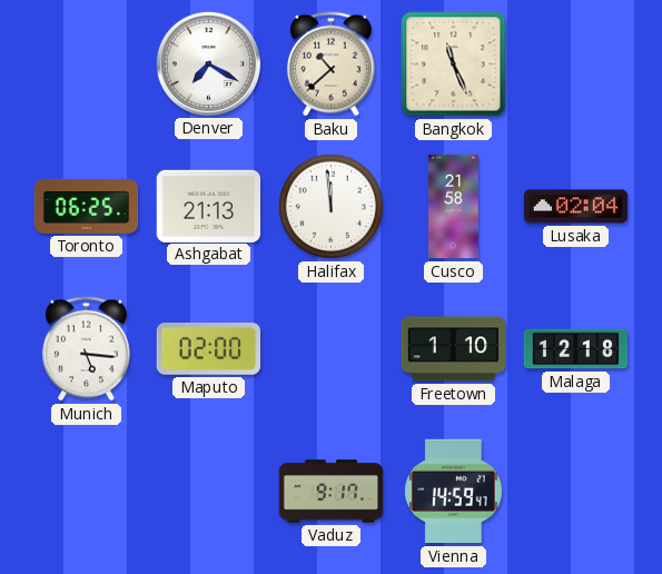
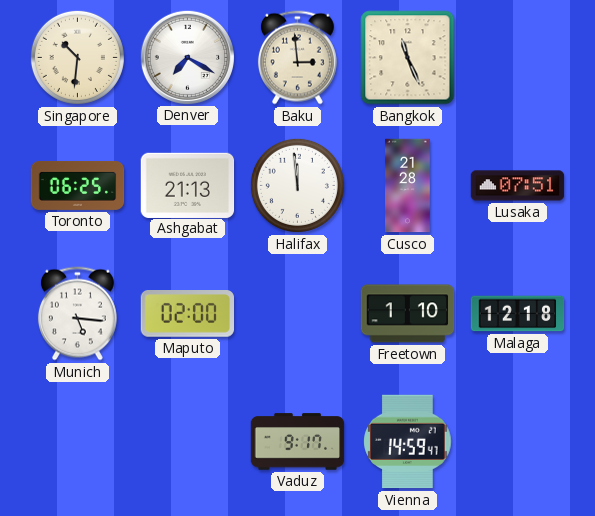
Singapore: none -> 10:31
Baku: 10:38 -> 2:59
Cusco: 21:58 -> 21:28
Lusaka: 02:04 -> 07:51
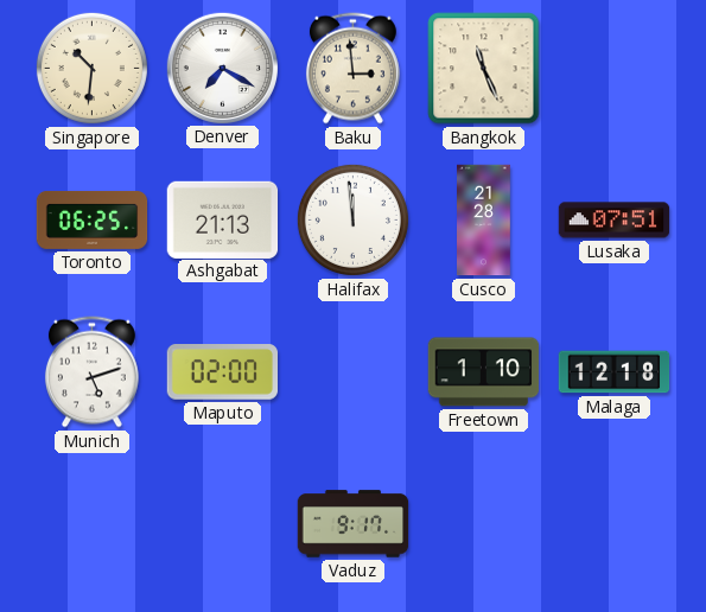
Munich: 5:16 -> 5:12
Vienna: 14:59 -> none
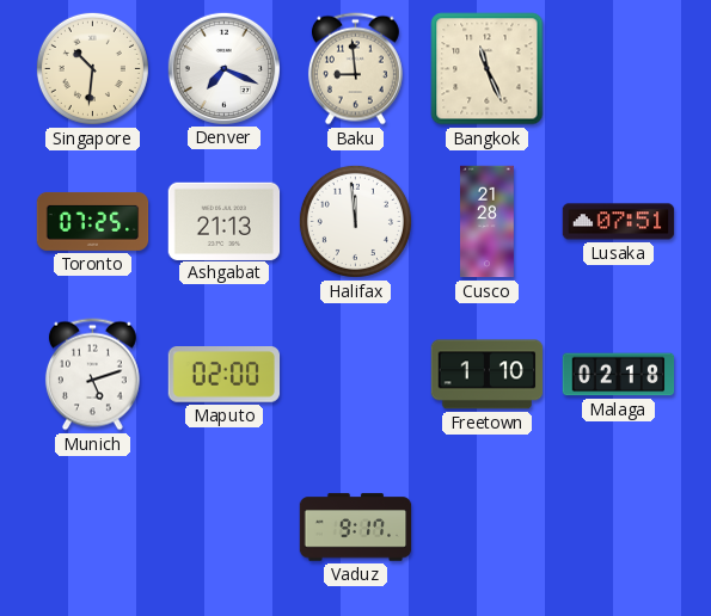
Denver: 7:20 -> 7:19
Baku: 2:59 -> 8:59
Toronto: 06:25 -> 07:25
Malaga: 12:18 -> 02:18
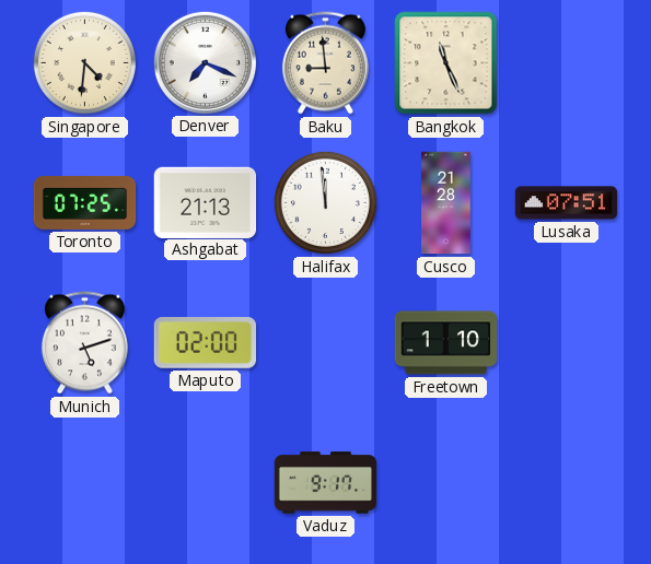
Singapore: 10:31 -> 4:31
Malaga: 02:18 -> none
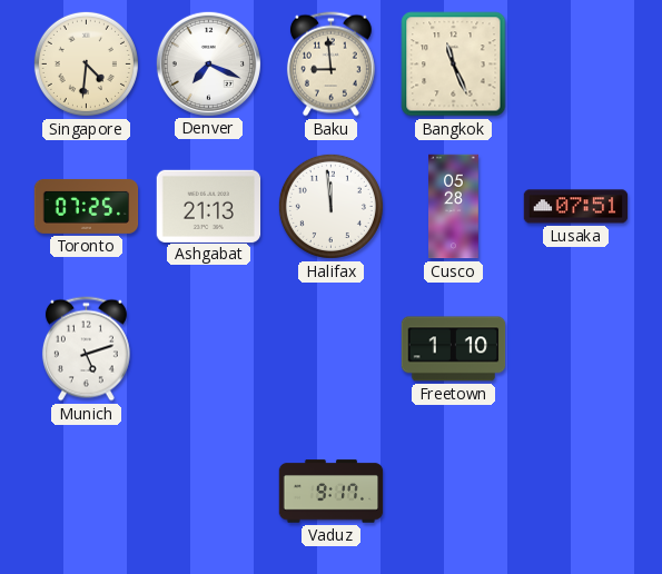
Cusco: 21:28 -> 05:28
Maputo: 02:00 -> none
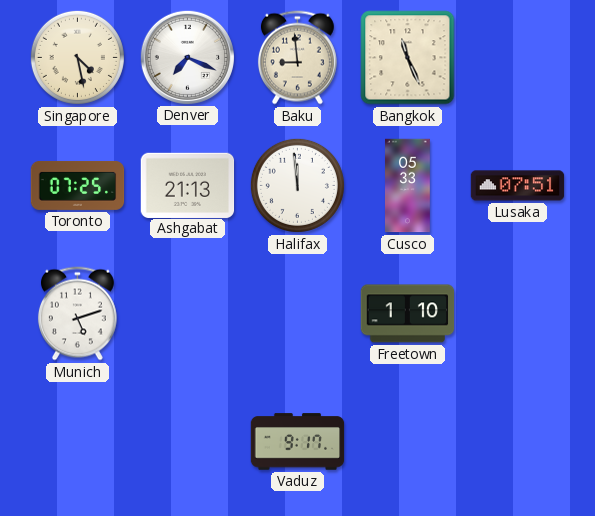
Singapore: 4:31 -> 4:28
Cusco: 05:28 -> 05:33
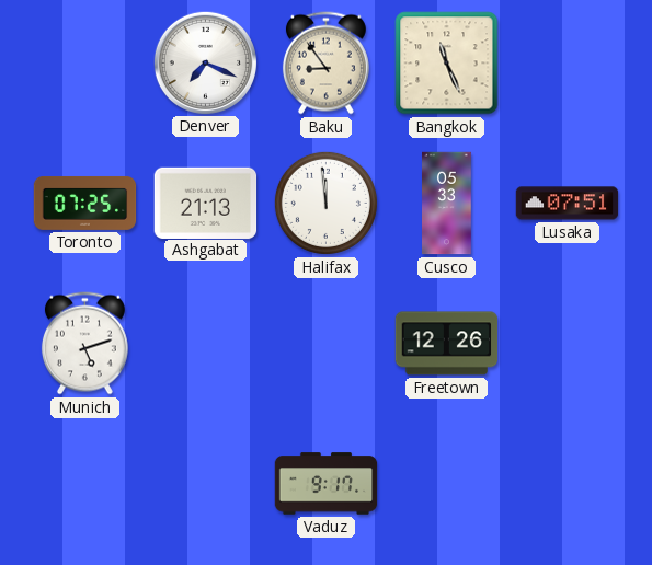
Singapore: 4:28 -> none
Baku: 8:59 -> 8:54
Freetown: 1:10 -> 12:26
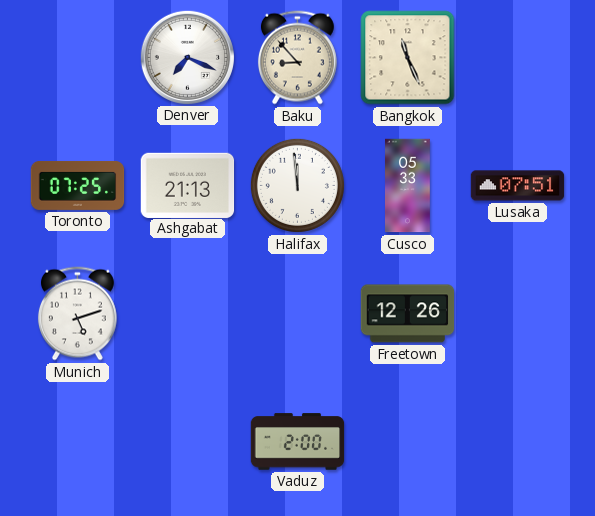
Baku: 8:54 -> 8:53
Vaduz: 9:17 -> 2:00
